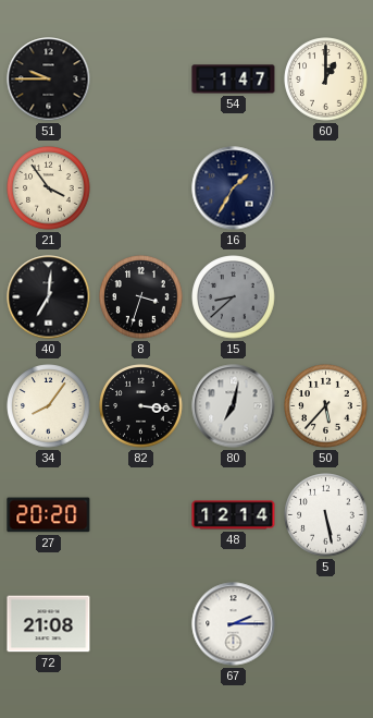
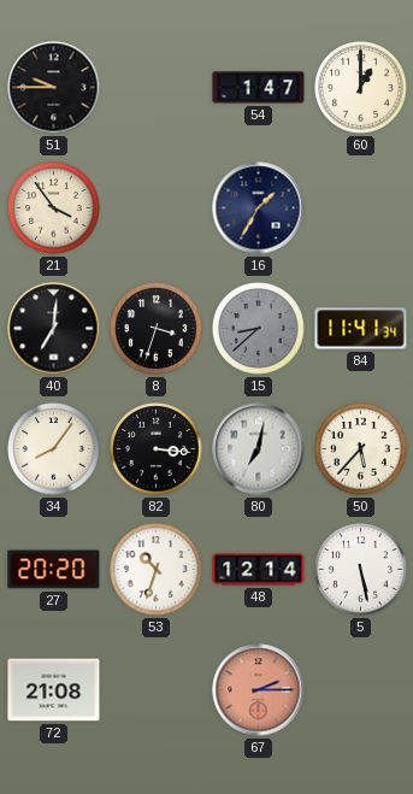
84: none -> 11:41
53: none -> 10:33
67 dial: white -> salmon
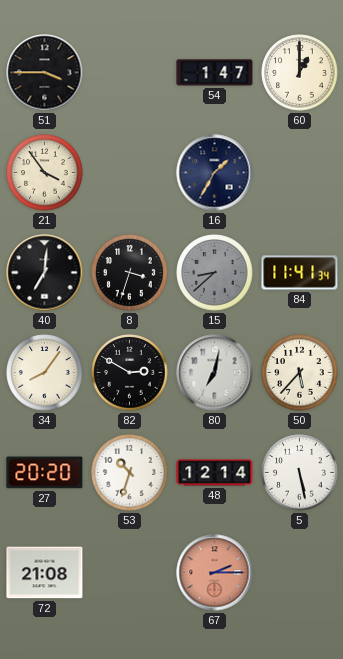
51: 9:45 -> 3:45
82: 3:16 -> 2:50
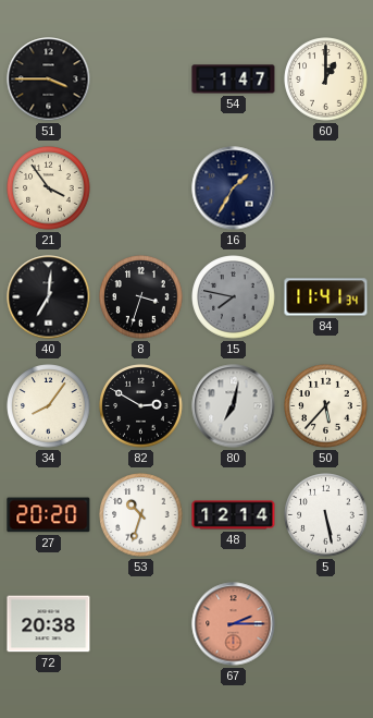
15: 8:38 -> 7:47
72: 21:08 -> 20:38
